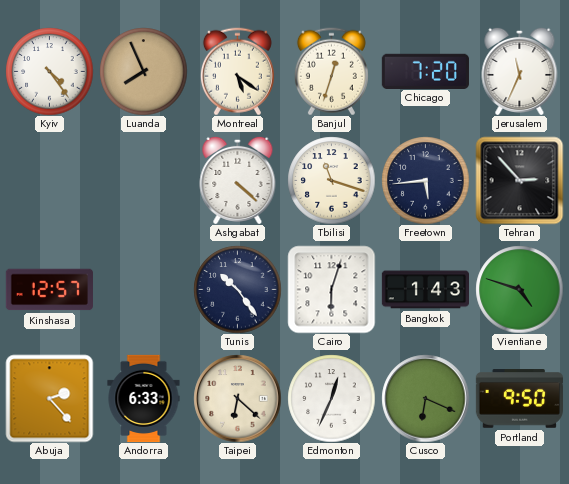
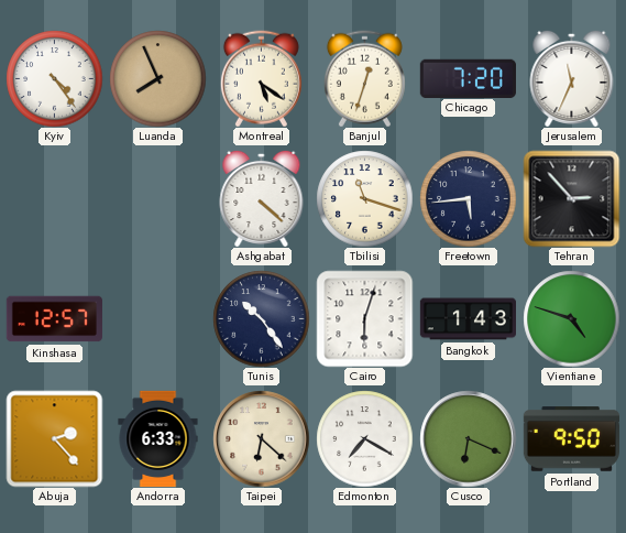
Edmonton: 12:34 -> 7:20
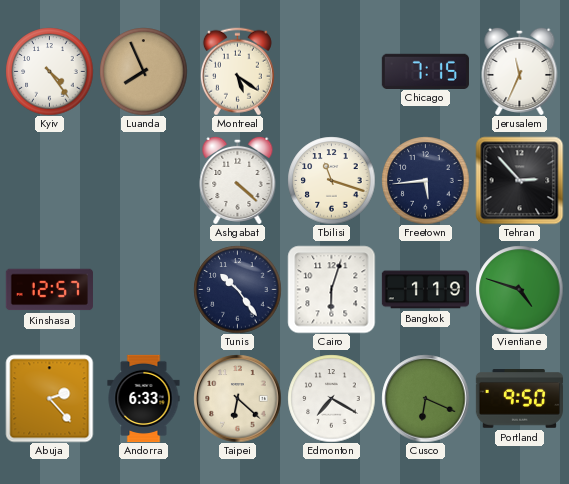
Banjul: 12:33 -> none
Chicago: 7:20 -> 7:15
Bangkok: 1:43 -> 1:19
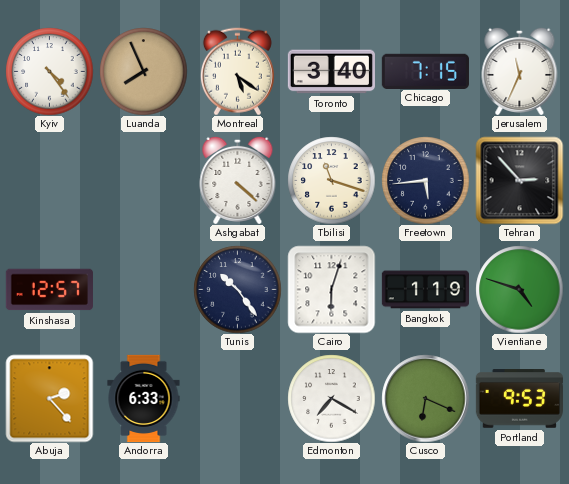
Toronto: none -> 3:40
Taipei: 6:22 -> none
Portland: 9:50 -> 9:53
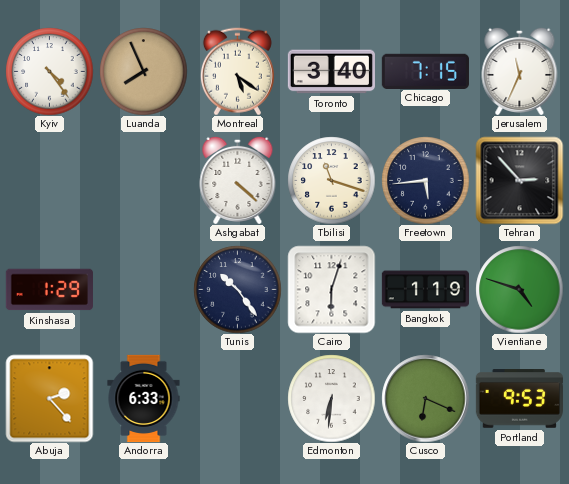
Kinshasa: 12:57 -> 1:29
Edmonton: 7:20 -> 6:31
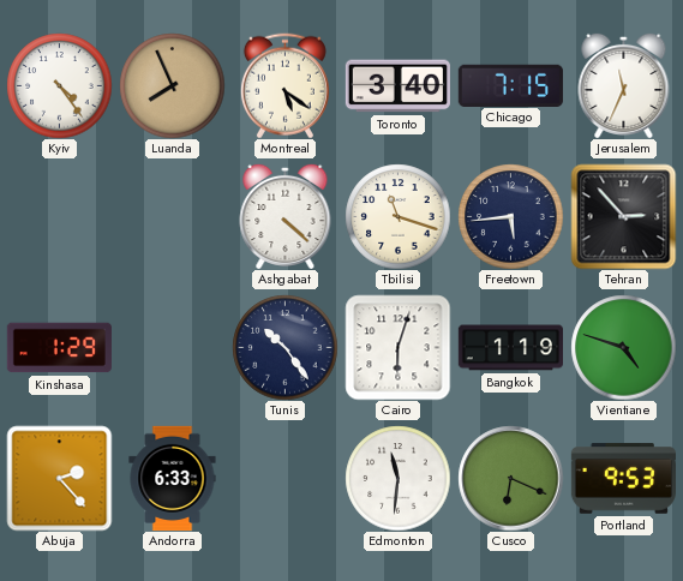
Edmonton: 6:31 -> 11:31
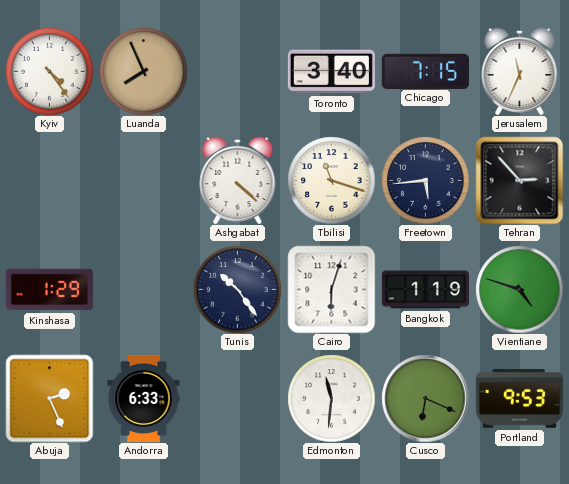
Montreal: 5:21 -> none
Abuja: 2:23 -> 2:26
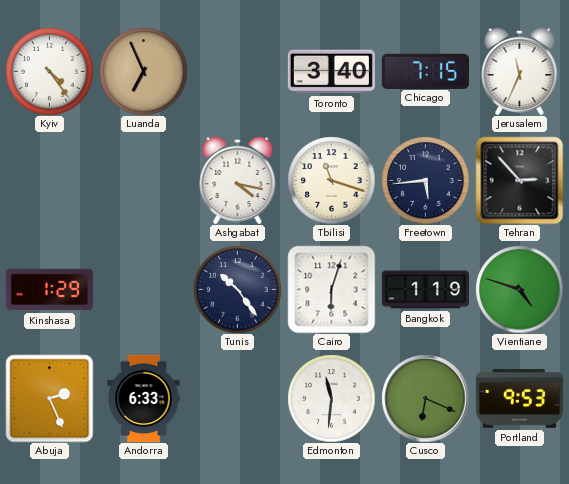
Luanda: 7:56 -> 6:56
Ashgabat: 4:22 -> 4:17
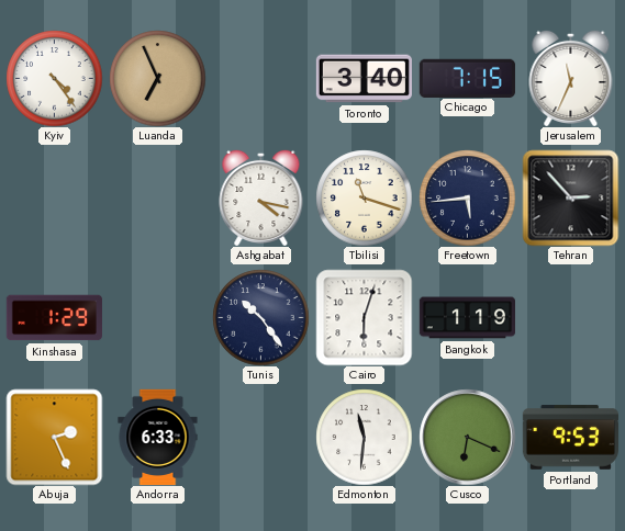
Vientiane: 4:48 -> none
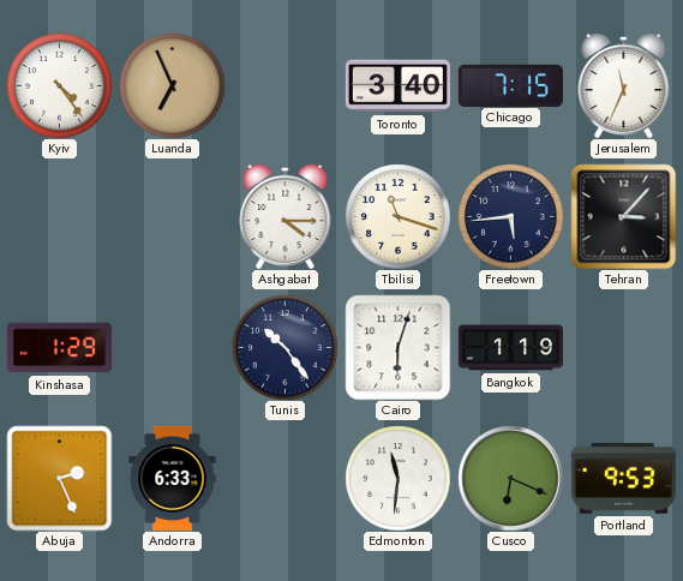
Ashgabat: 4:17 -> 4:15
Tehran: 2:53 -> 3:07
